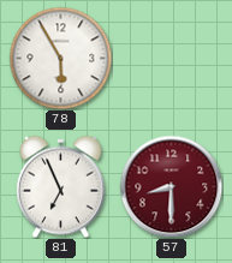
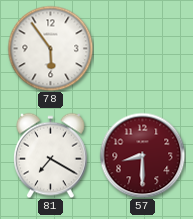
78: 5:55 -> 5:54
81: 6:56 -> 7:20
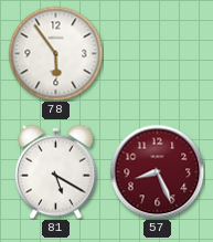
81: 7:20 -> 5:20
57: 8:30 -> 8:26
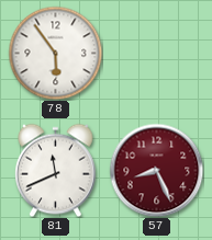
81: 5:20 -> 11:41
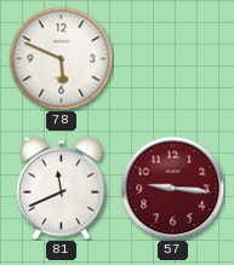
78: 5:54 -> 5:49
57: 8:26 -> 9:16
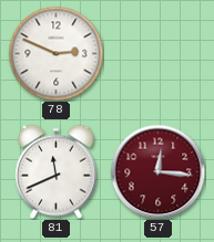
78: 5:49 -> 2:49
57: 9:16 -> 12:16
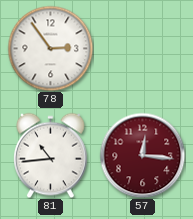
78: 2:49 -> 2:54
81: 11:41 -> 10:44
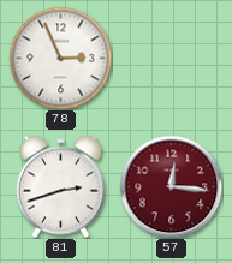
78: 2:54 -> 2:56
81: 10:44 -> 2:42
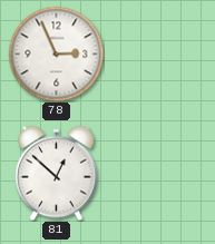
81: 2:42 -> 12:52
57: 12:16 -> none
